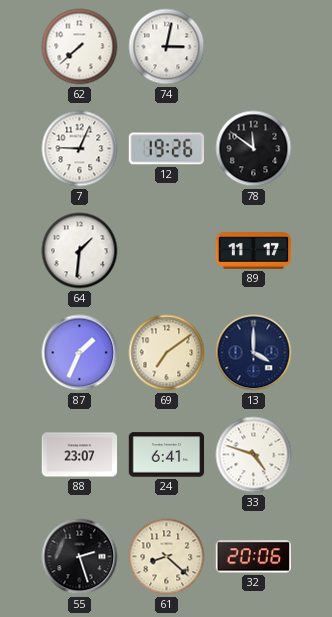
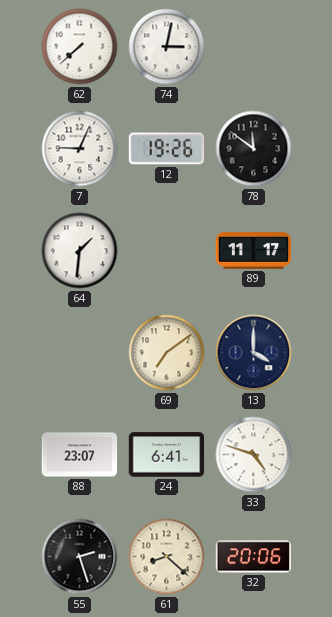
87: 1:34 -> none
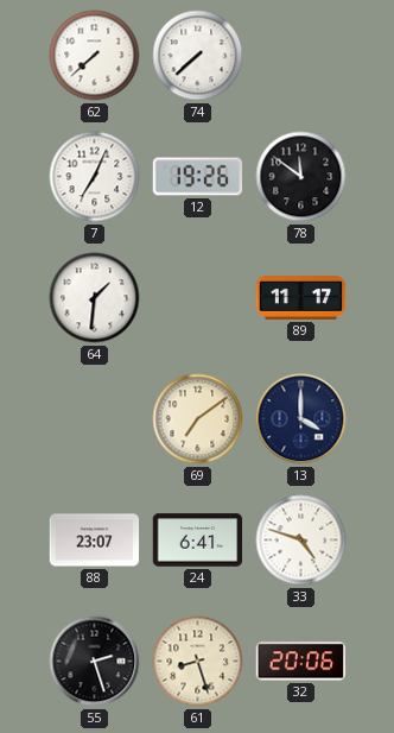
74: 3:02 -> 7:38
7: 9:04 -> 7:04
61: 8:22 -> 8:27
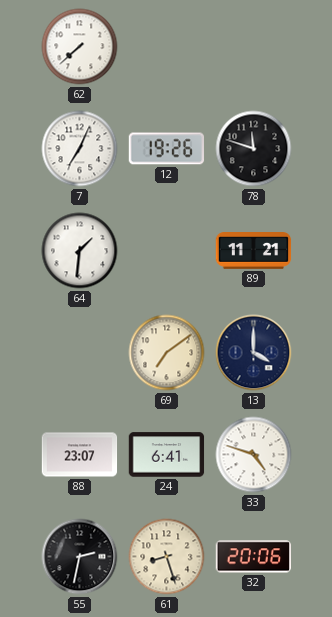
74: 7:38 -> none
78: 11:51 -> 11:48
89: 11:17 -> 11:21
55: 2:27 -> 2:32
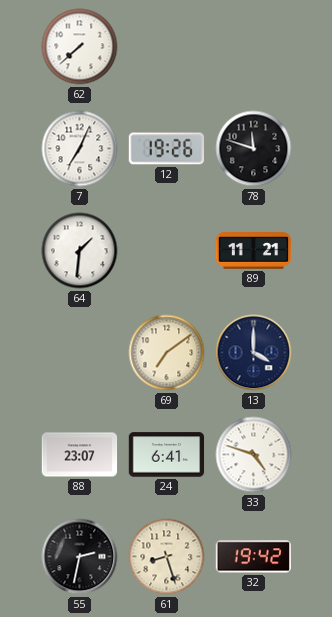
32: 20:06 -> 19:42
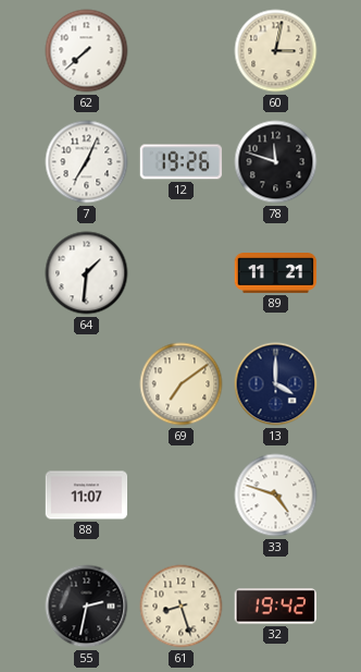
60: none -> 3:02
88: 23:07 -> 11:07
24: 6:41 -> none
